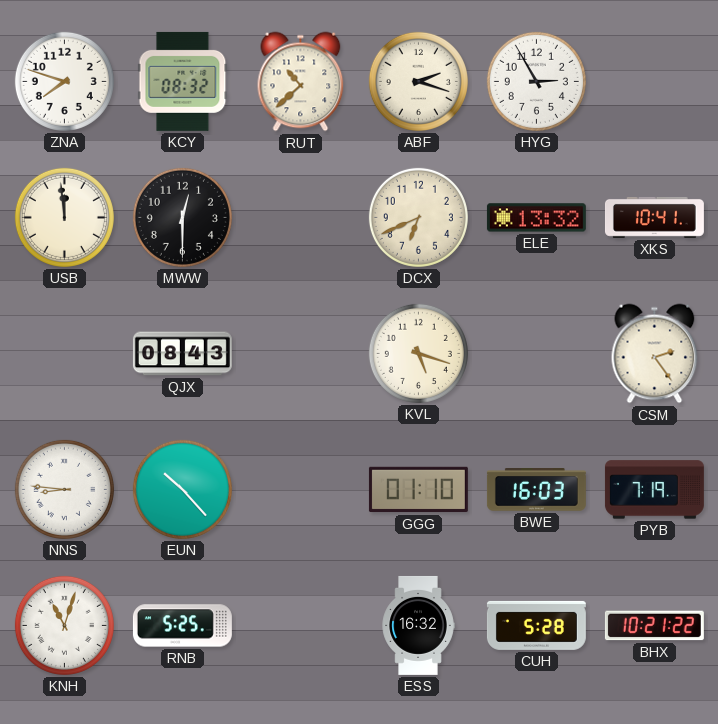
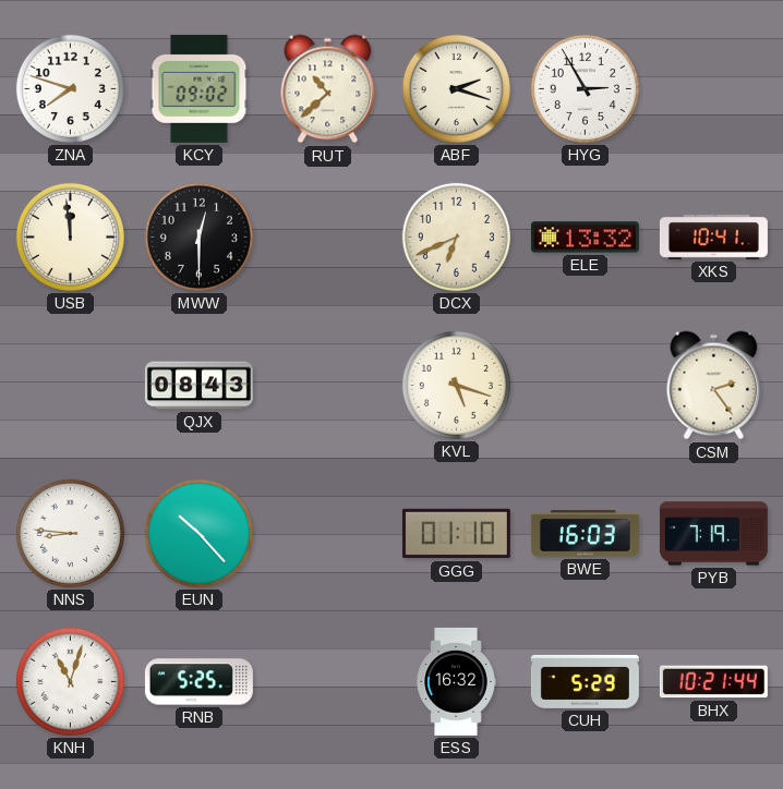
KCY: 08:32 -> 09:02
CUH: 5:28 -> 5:29
BHX: 10:21:22 -> 10:21:44
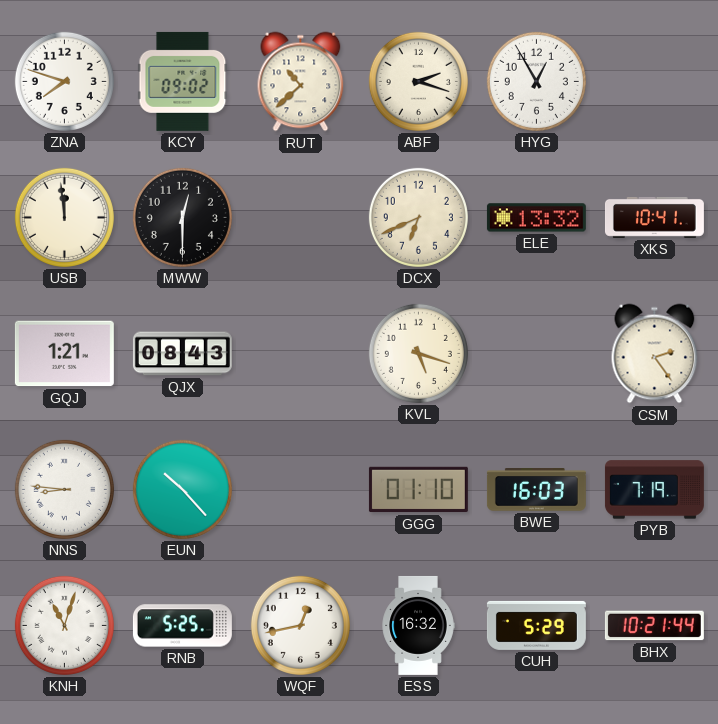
HYG: 2:55 -> 12:55
GQJ: none -> 1:21
WQF: none -> 12:43
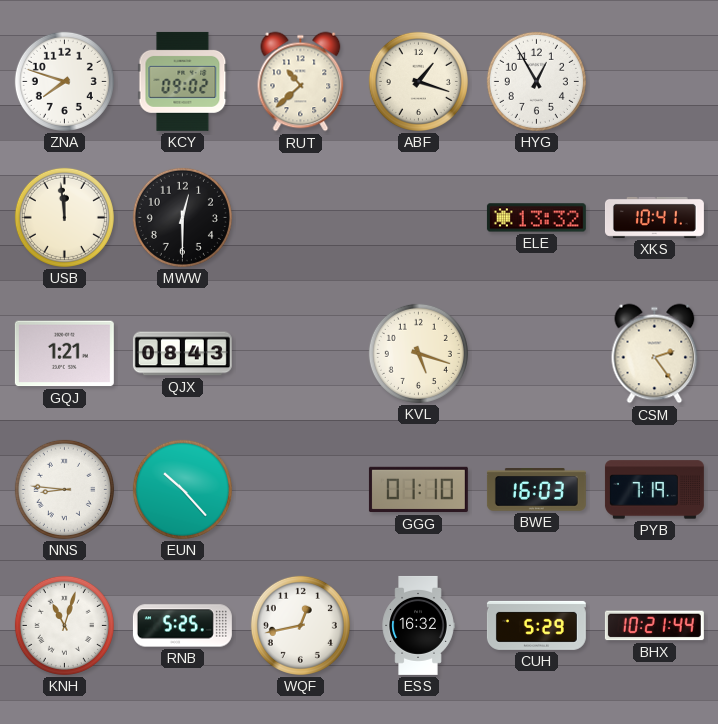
ABF: 2:18 -> 1:18
DCX: 6:41 -> none
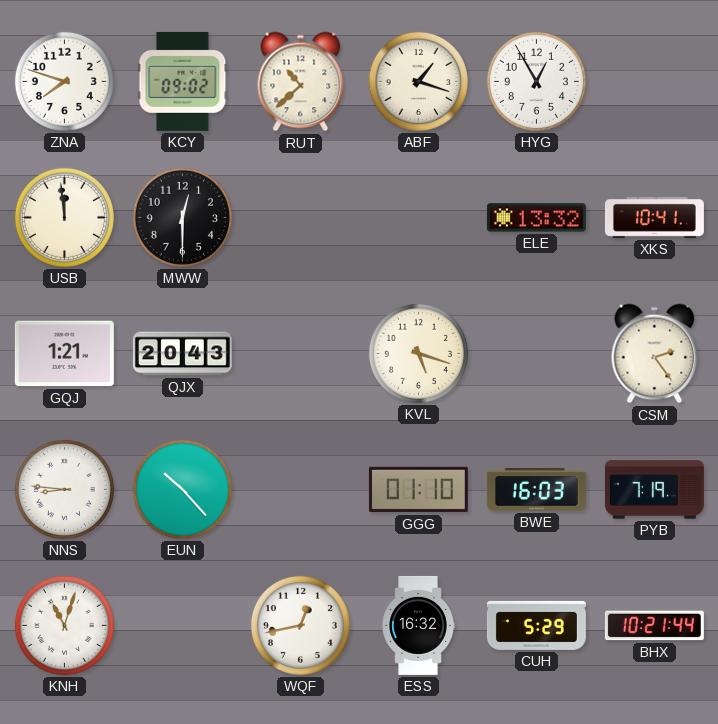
QJX: 08:43 -> 20:43
RNB: 5:25 -> none
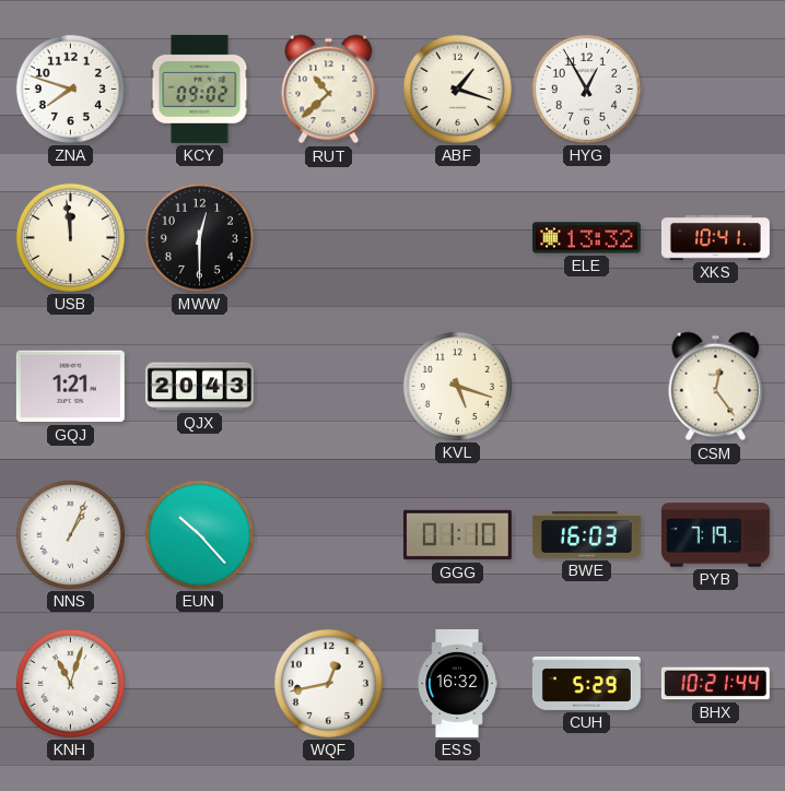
CSM: 2:24 -> 12:24
NNS: 8:46 -> 1:04
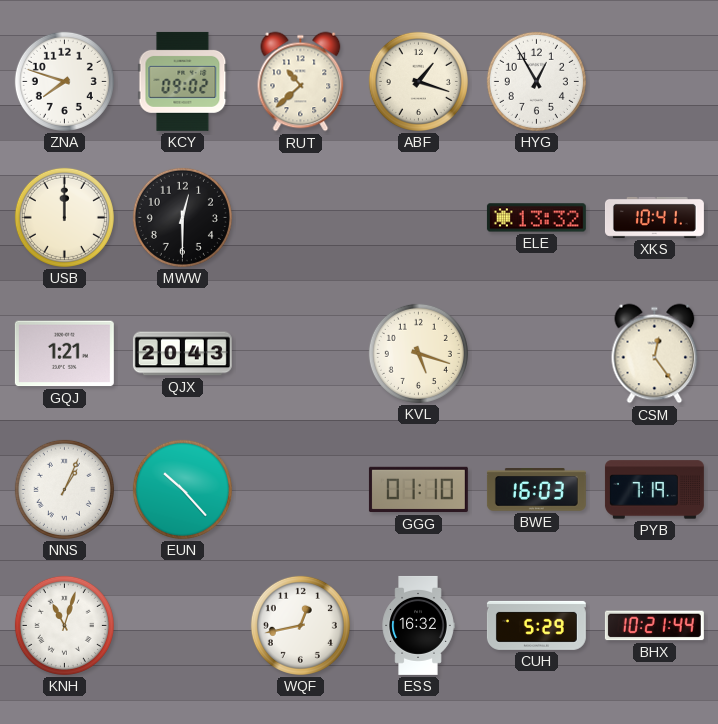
USB: 11:59 -> 12:00
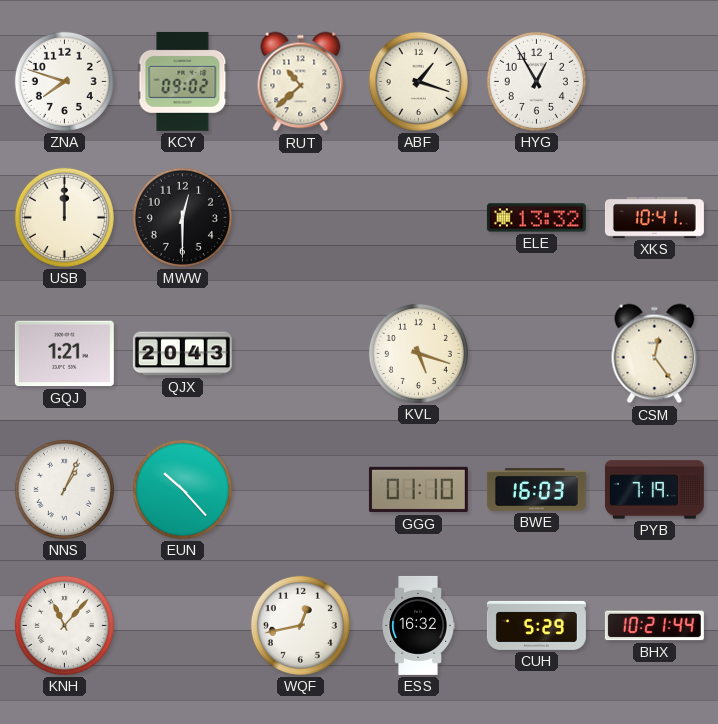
KNH: 11:03 -> 11:07
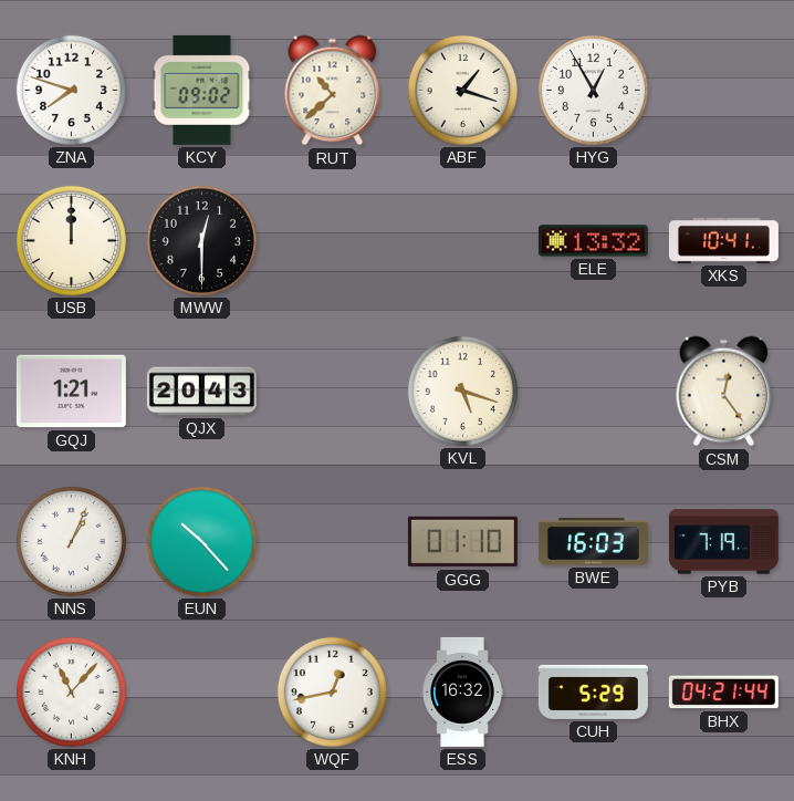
BHX: 10:21 -> 04:21
